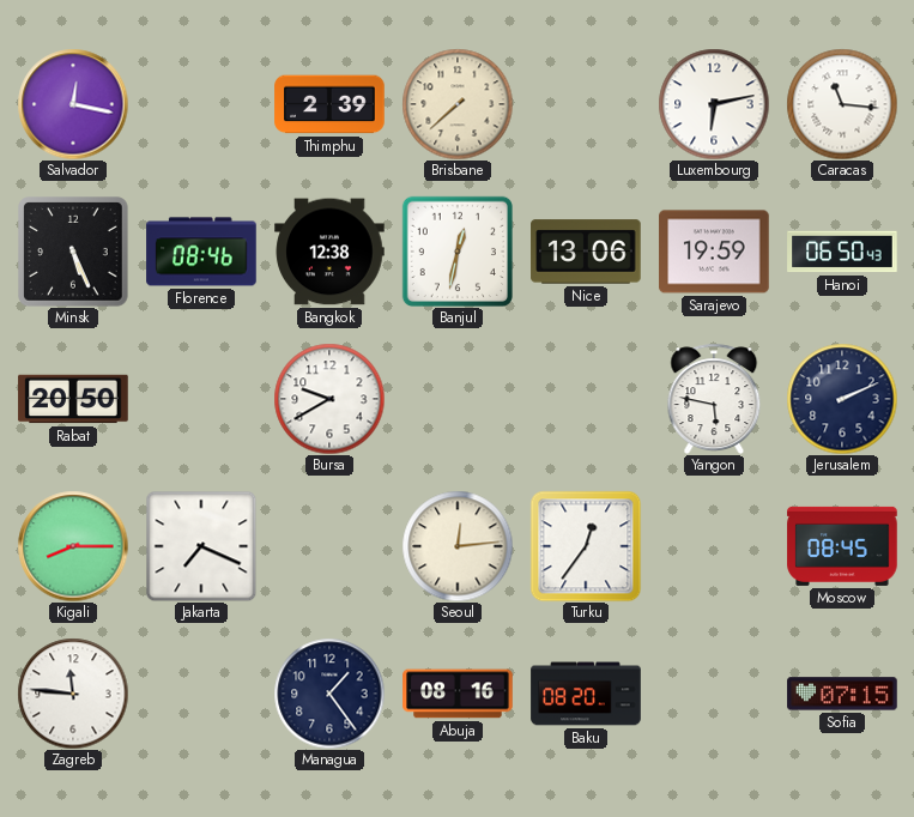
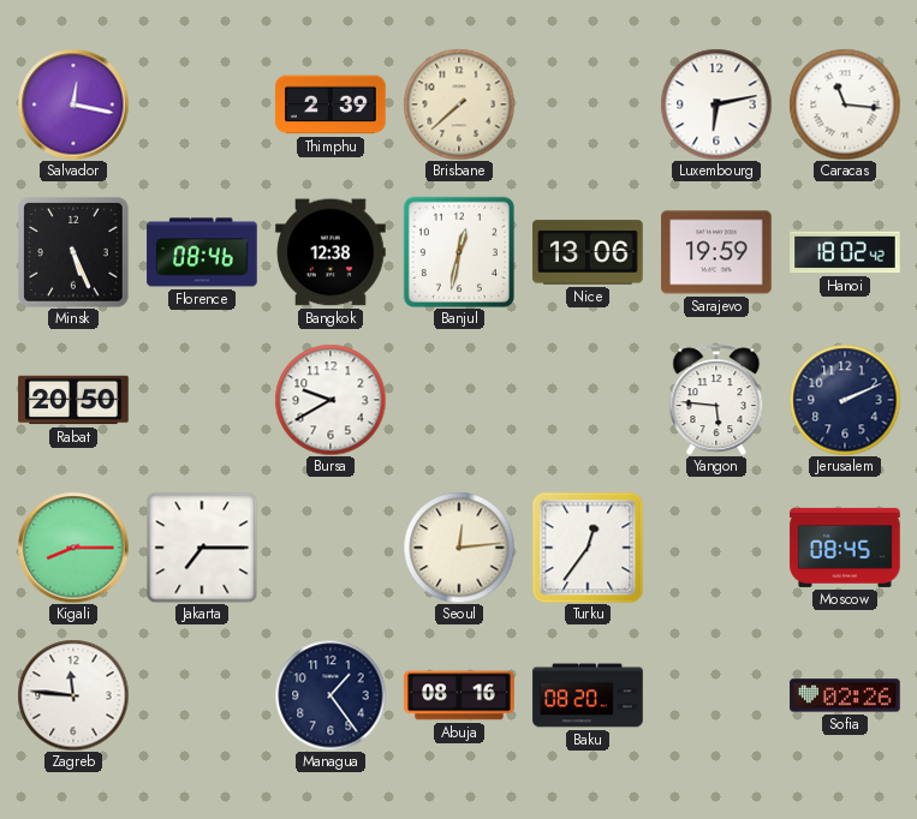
Hanoi: 06:50 -> 18:02
Yangon: 5:47 -> 5:46
Jakarta: 7:19 -> 7:15
Sofia: 07:15 -> 02:26
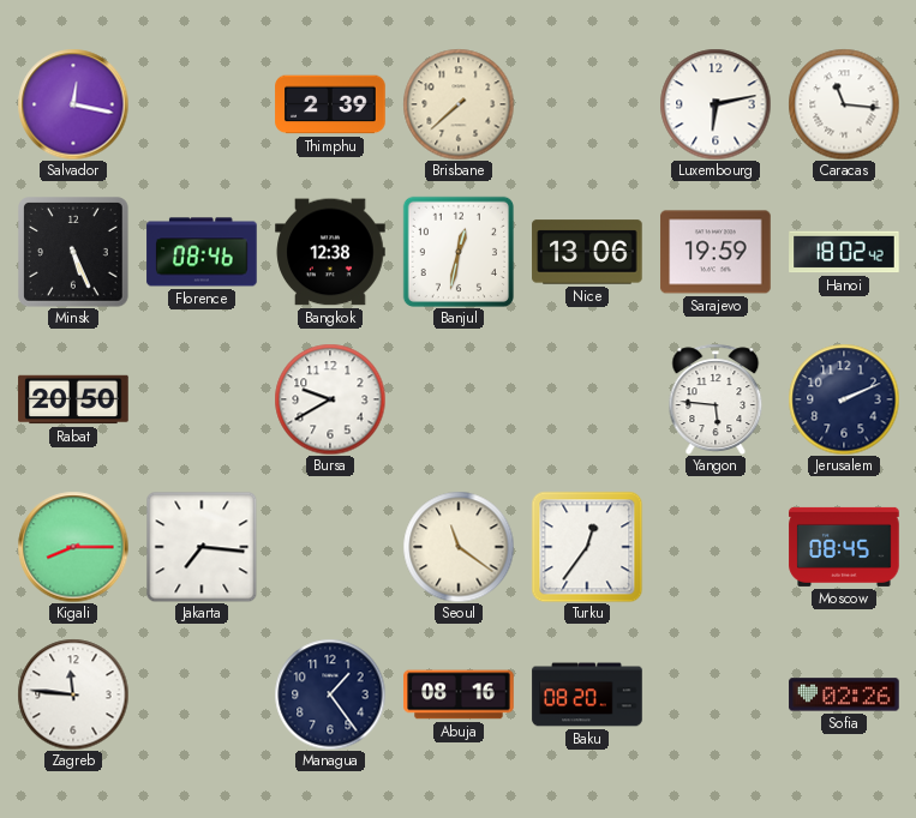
Jakarta: 7:15 -> 7:16
Seoul: 12:14 -> 11:21
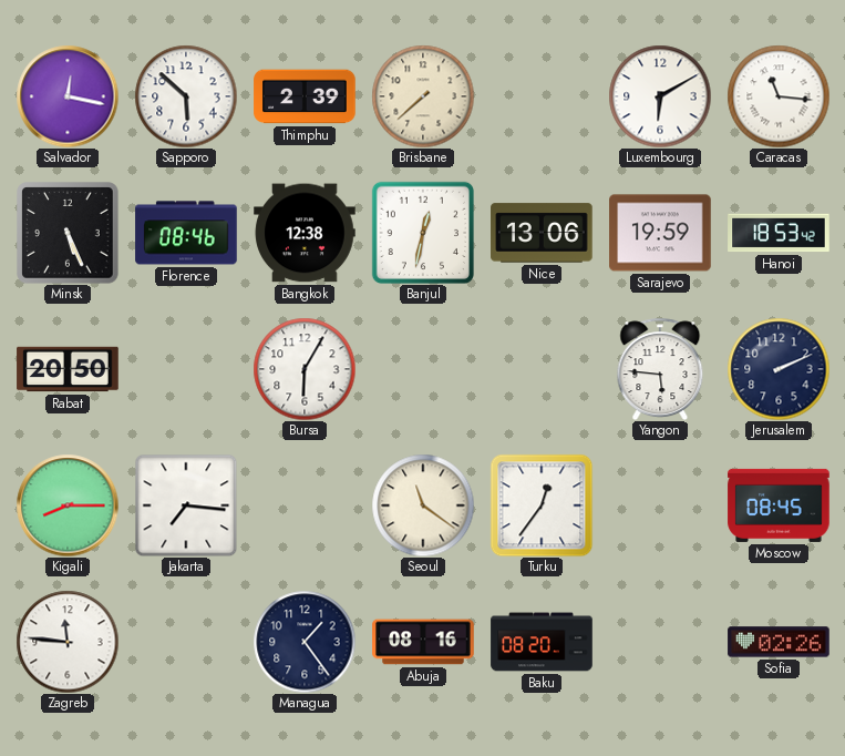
Sapporo: none -> 5:52
Luxembourg: 6:13 -> 6:10
Hanoi: 18:02 -> 18:53
Bursa: 9:40 -> 6:05
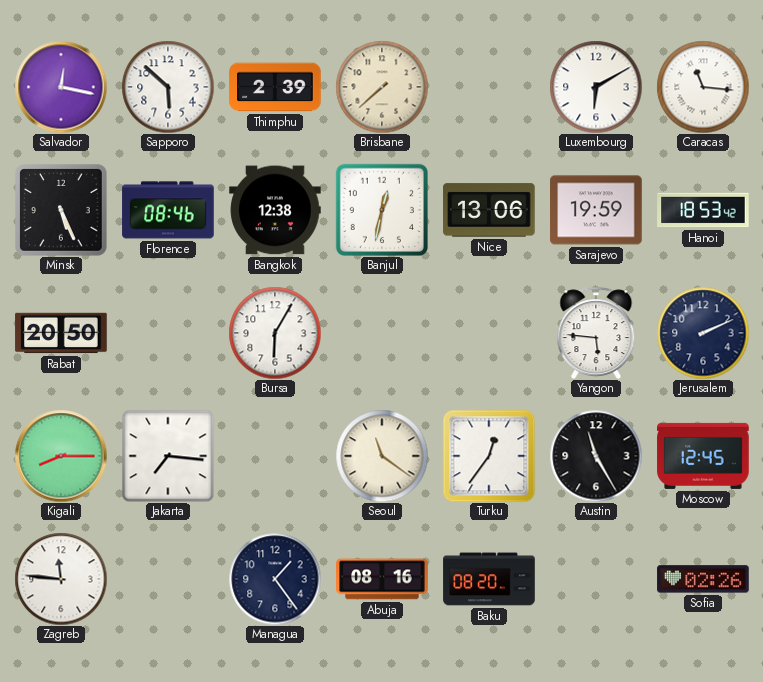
Austin: none -> 11:25
Moscow: 08:45 -> 12:45
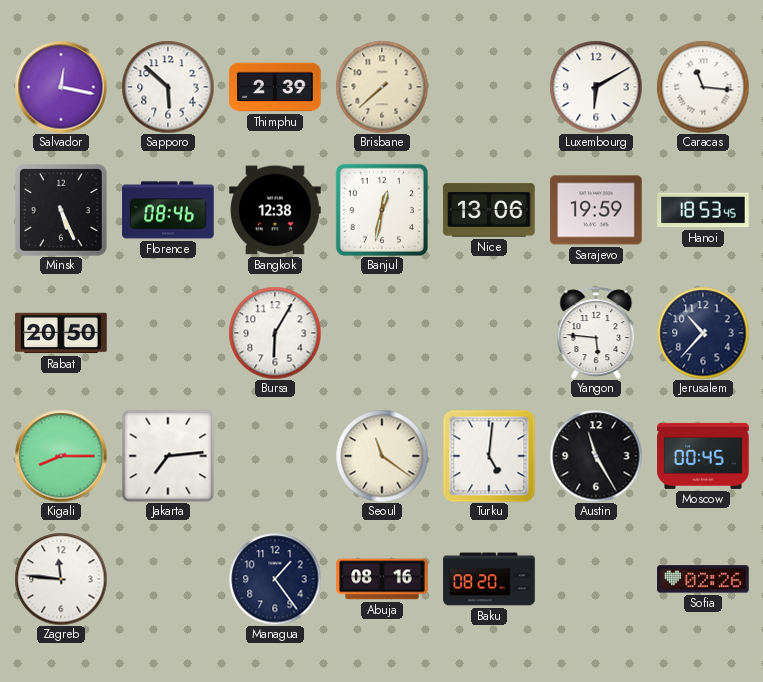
Hanoi: 18:53:42 -> 18:53:45
Jerusalem: 2:11 -> 10:37
Jakarta: 7:16 -> 7:14
Turku: 12:36 -> 5:01
Moscow: 12:45 -> 00:45
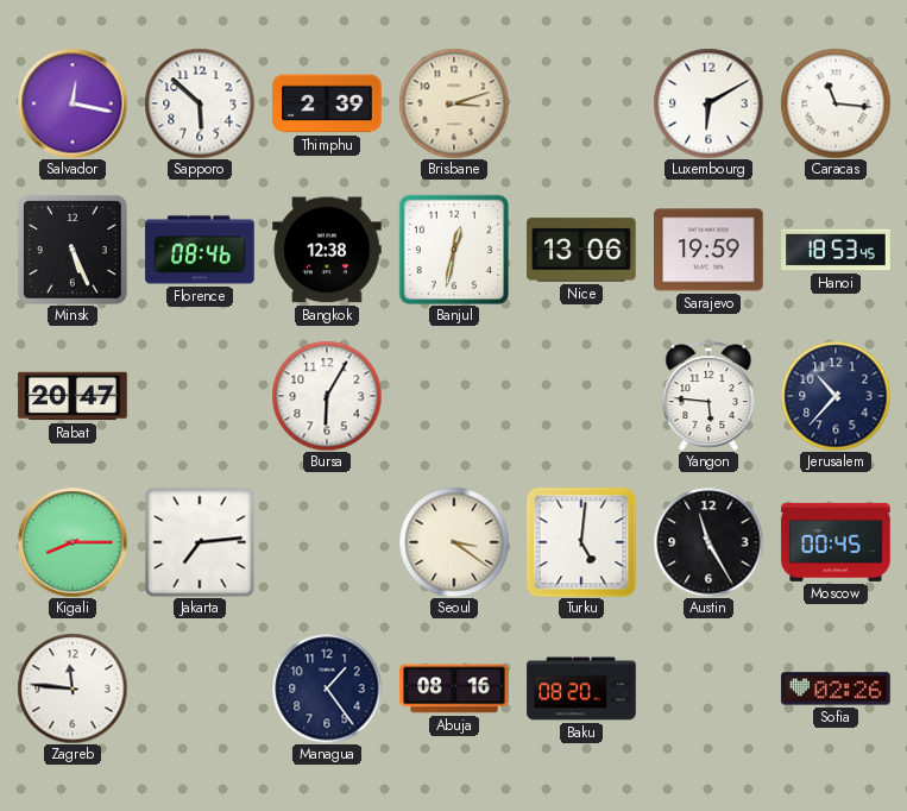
Brisbane: 7:38 -> 3:12
Rabat: 20:50 -> 20:47
Seoul: 11:21 -> 3:21
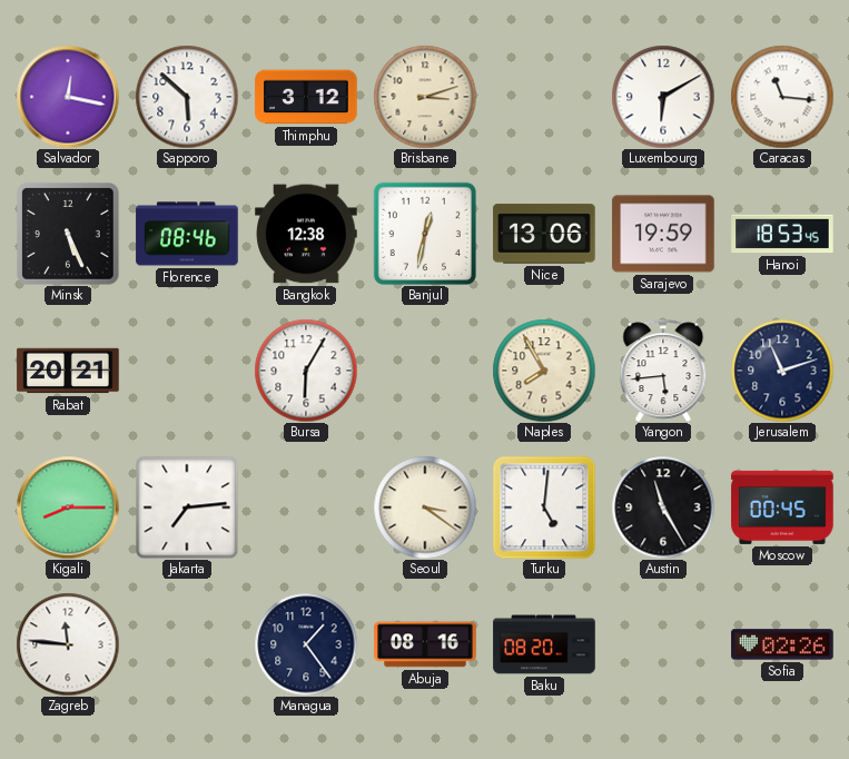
Thimphu: 2:39 -> 3:12
Rabat: 20:47 -> 20:21
Naples: none -> 7:55
Yangon: 5:46 -> 5:44
Jerusalem: 10:37 -> 11:12
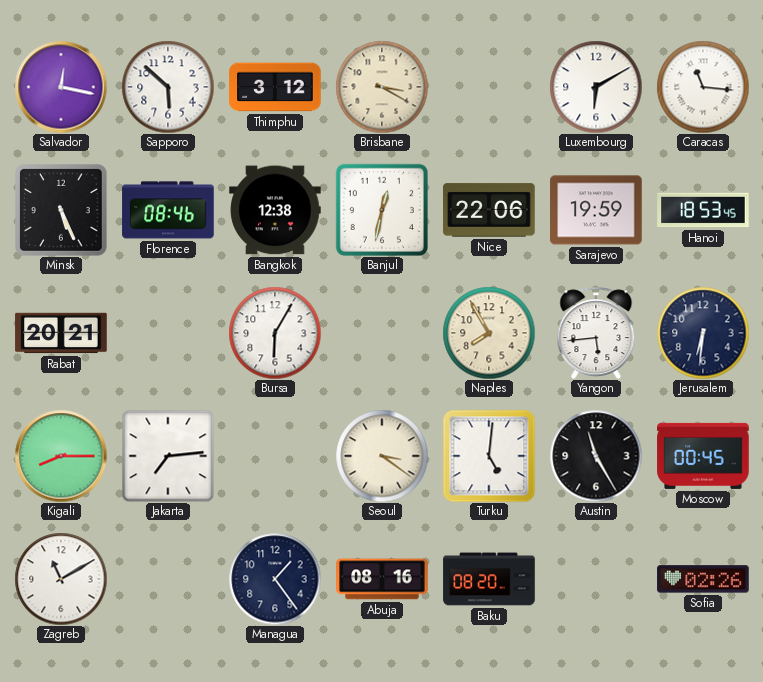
Brisbane: 3:12 -> 3:20
Nice: 13:06 -> 22:06
Jerusalem: 11:12 -> 6:31
Zagreb: 11:46 -> 11:10
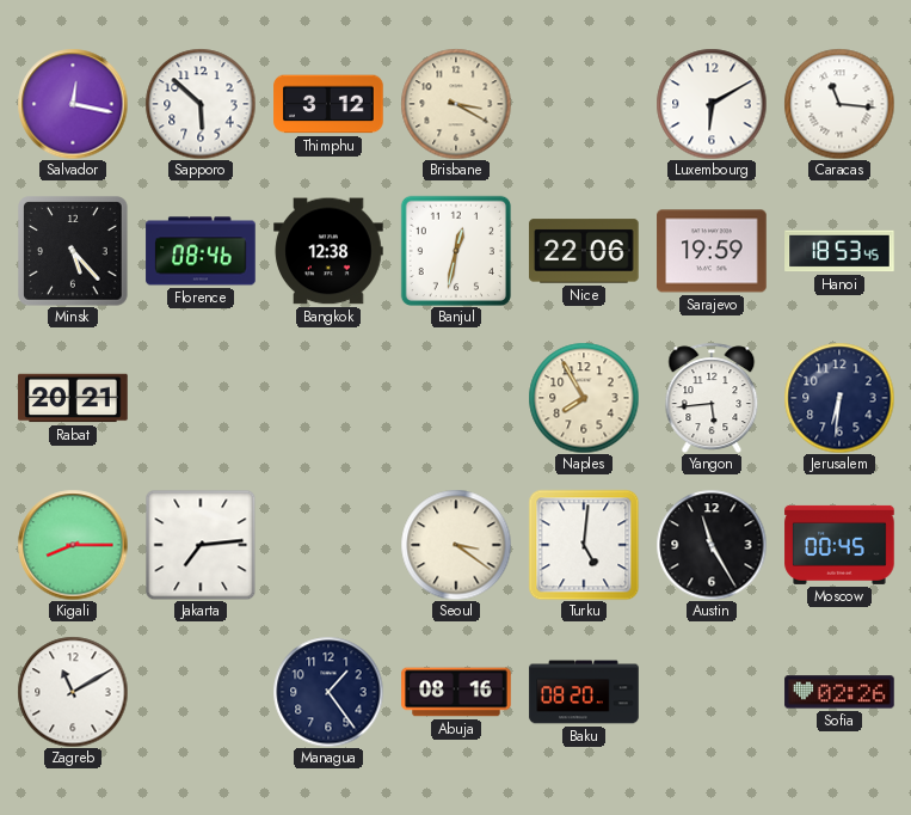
Minsk: 5:26 -> 5:23
Bursa: 6:05 -> none
